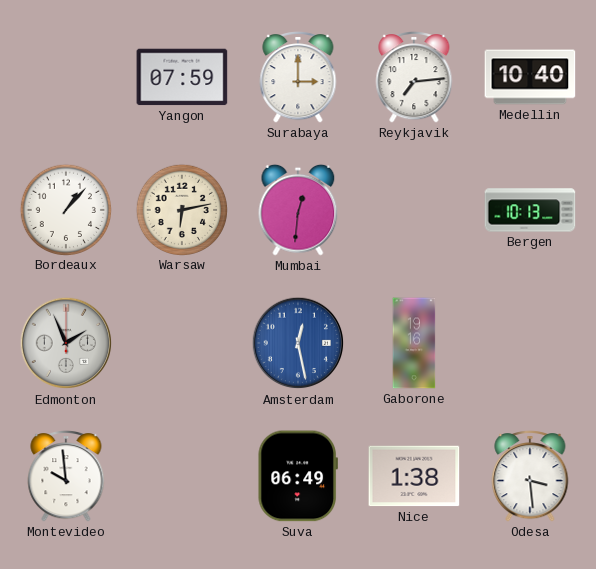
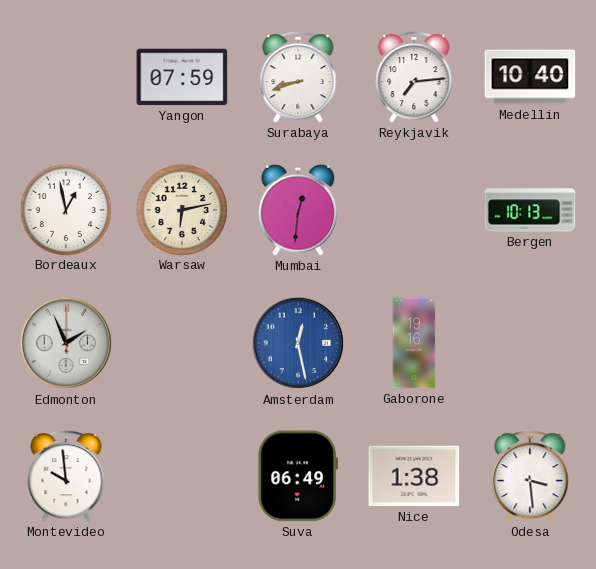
Surabaya: 3:00 -> 8:42
Bordeaux: 1:07 -> 12:58
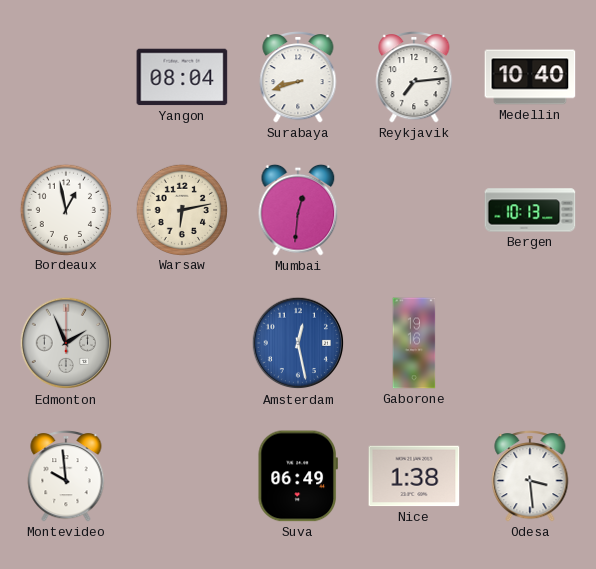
Yangon: 07:59 -> 08:04
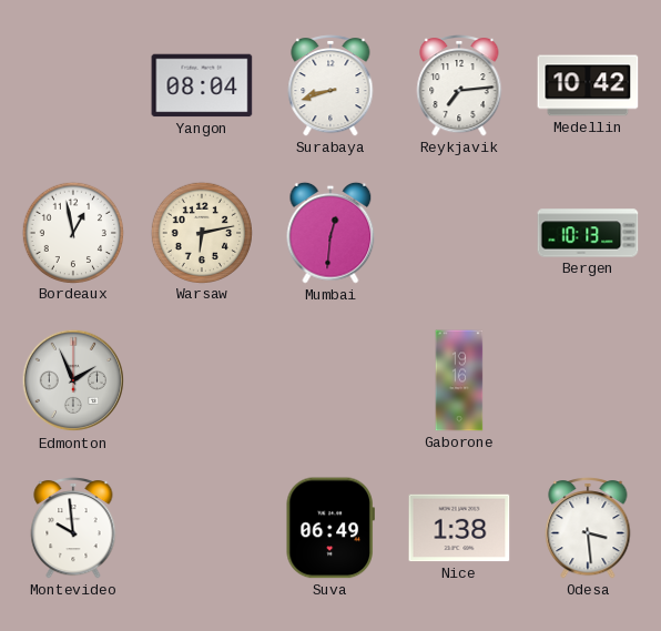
Medellin: 10:40 -> 10:42
Amsterdam: 12:28 -> none
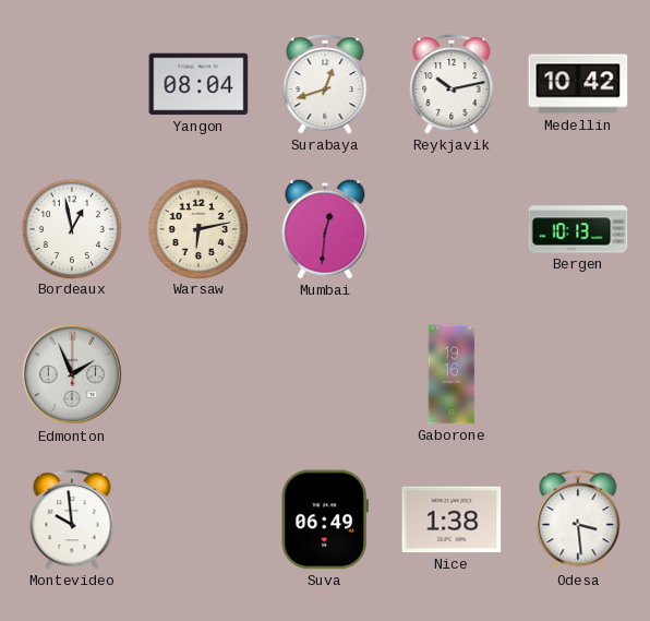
Surabaya: 8:42 -> 12:42
Reykjavik: 7:14 -> 10:13
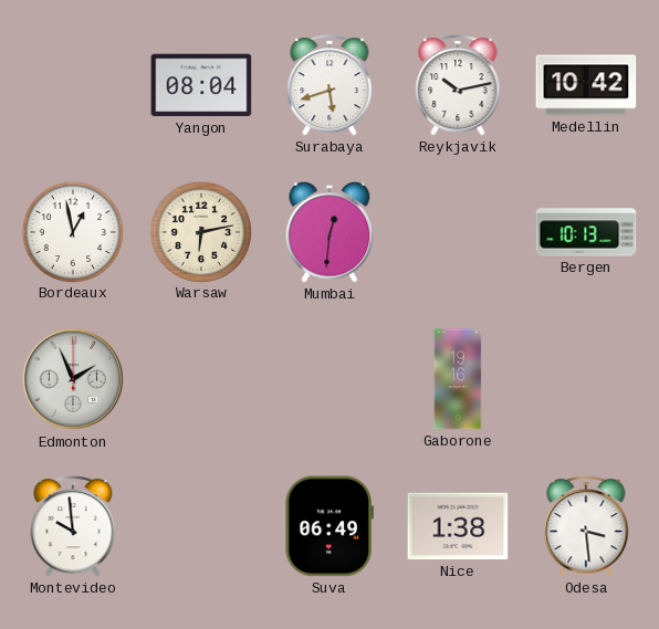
Surabaya: 12:42 -> 5:42
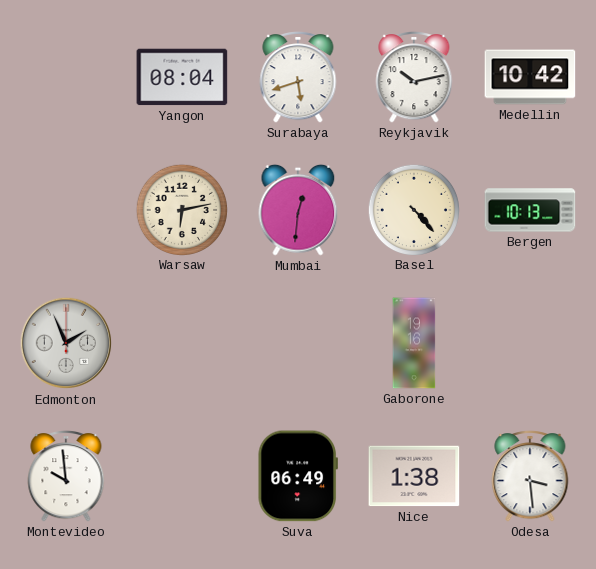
Bordeaux: 12:58 -> none
Basel: none -> 4:23
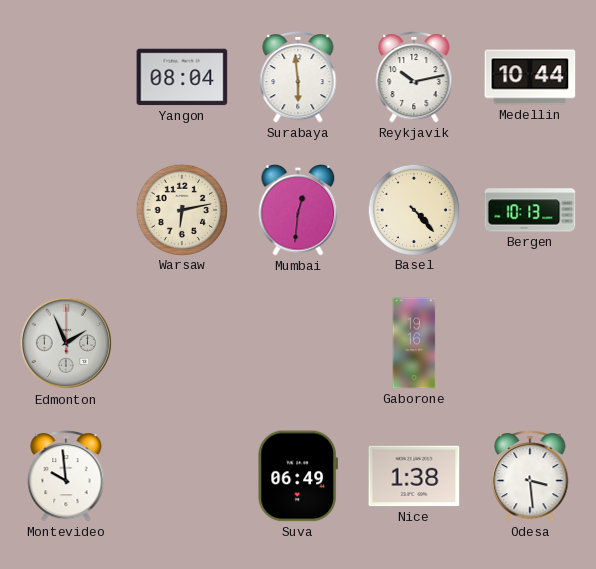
Surabaya: 5:42 -> 5:59
Medellin: 10:42 -> 10:44
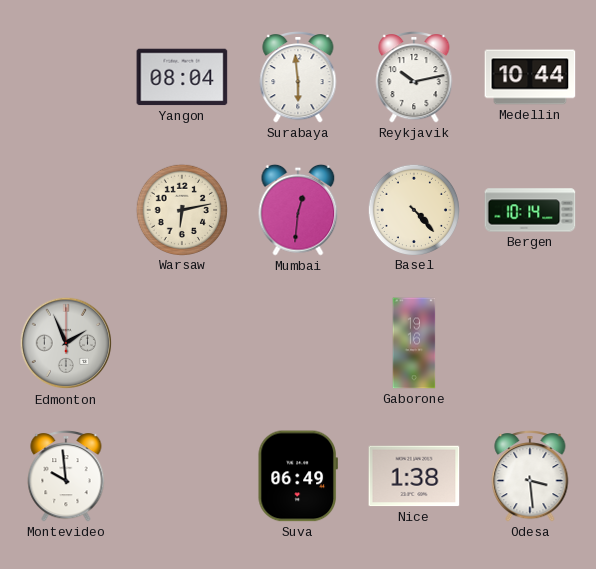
Bergen: 10:13 -> 10:14
